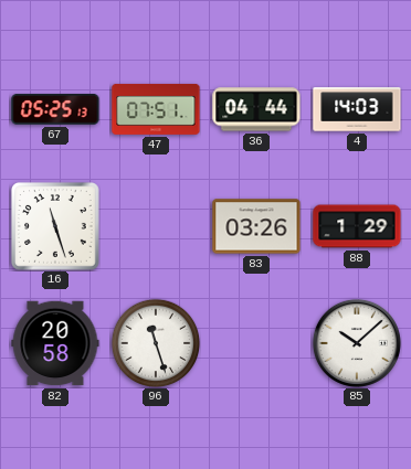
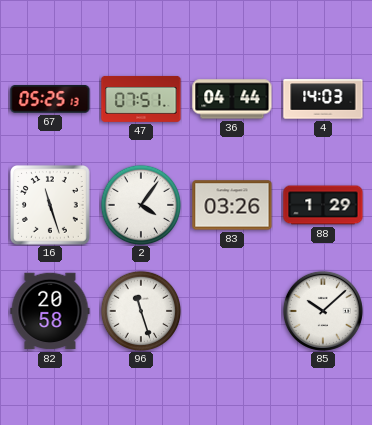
2: none -> 4:06
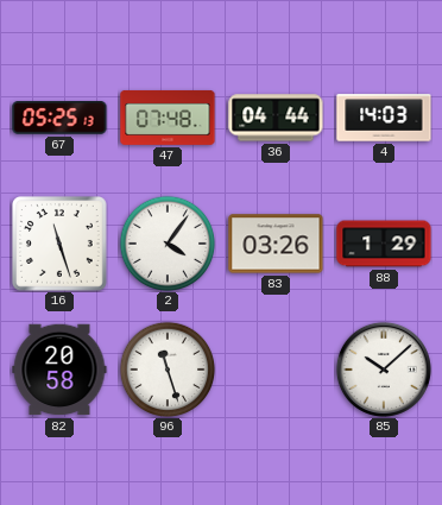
47: 07:51 -> 07:48
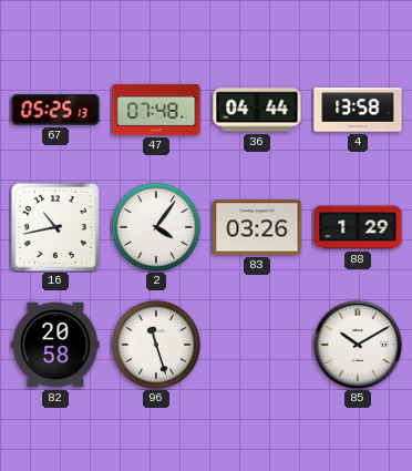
4: 14:03 -> 13:58
16: 11:27 -> 10:43
85: 10:08 -> 10:10
